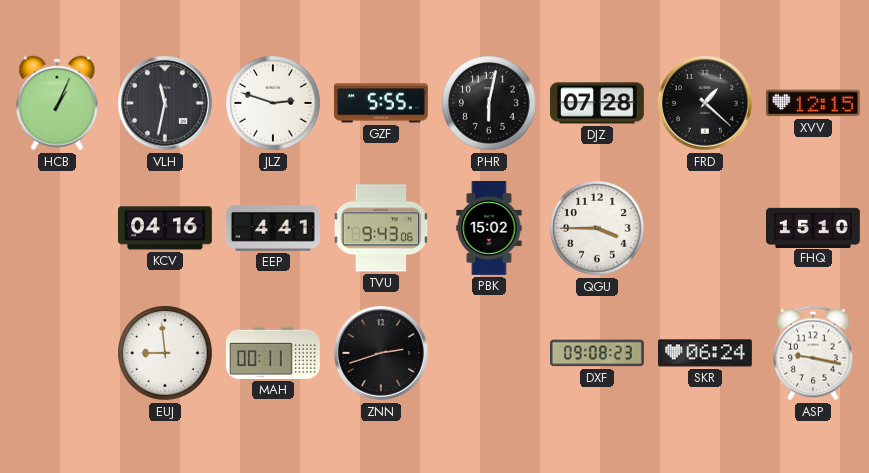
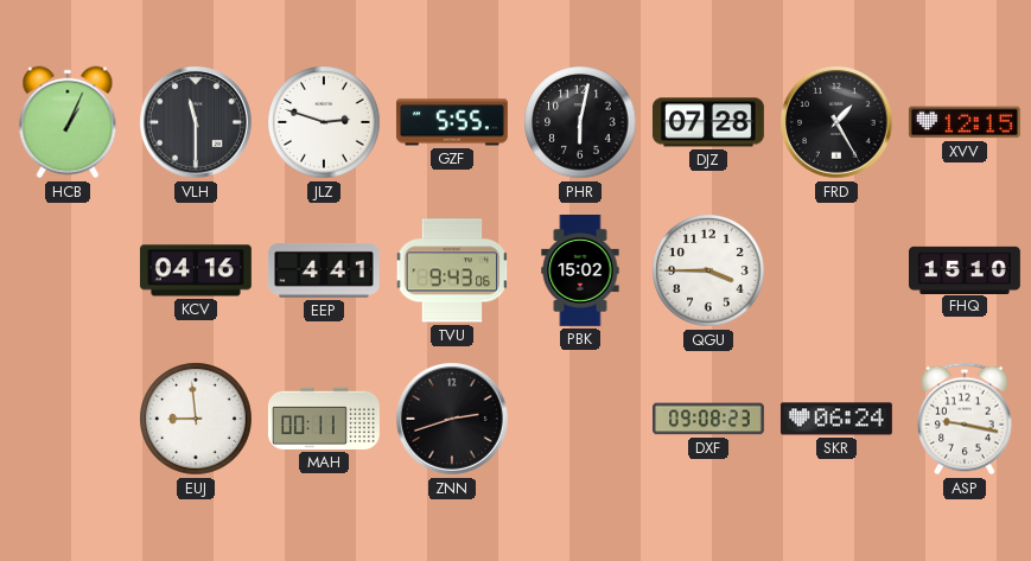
VLH: 11:32 -> 11:30
FRD: 1:22 -> 1:25
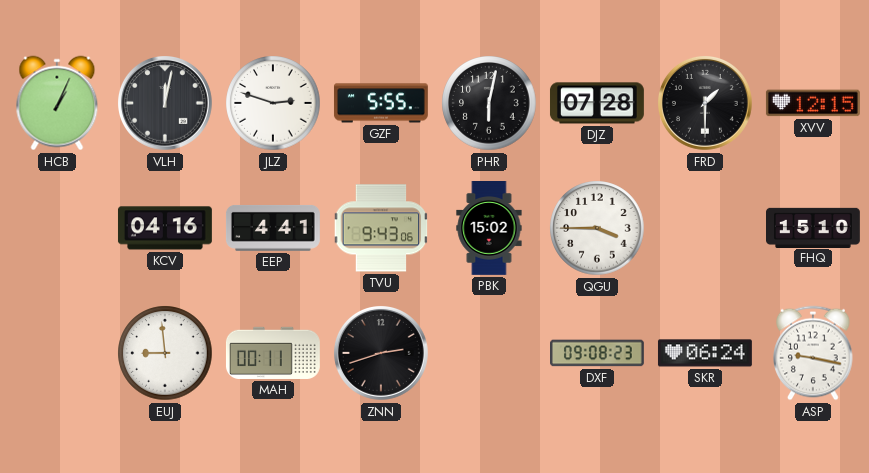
VLH: 11:30 -> 12:02
FRD: 1:25 -> 1:30
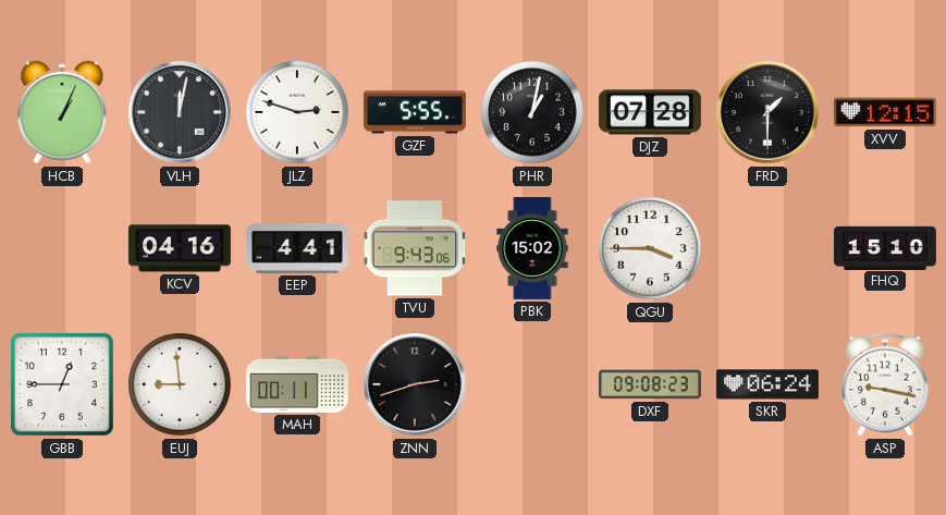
PHR: 6:02 -> 1:02
GBB: none -> 12:45
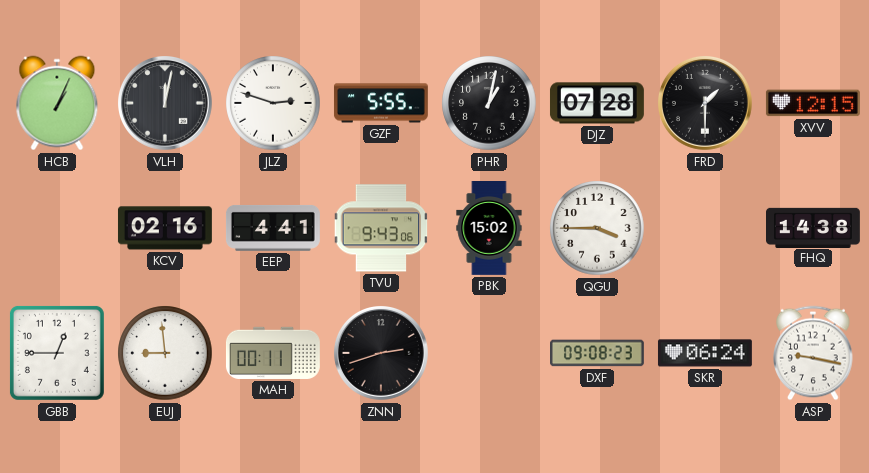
KCV: 04:16 -> 02:16
FHQ: 15:10 -> 14:38
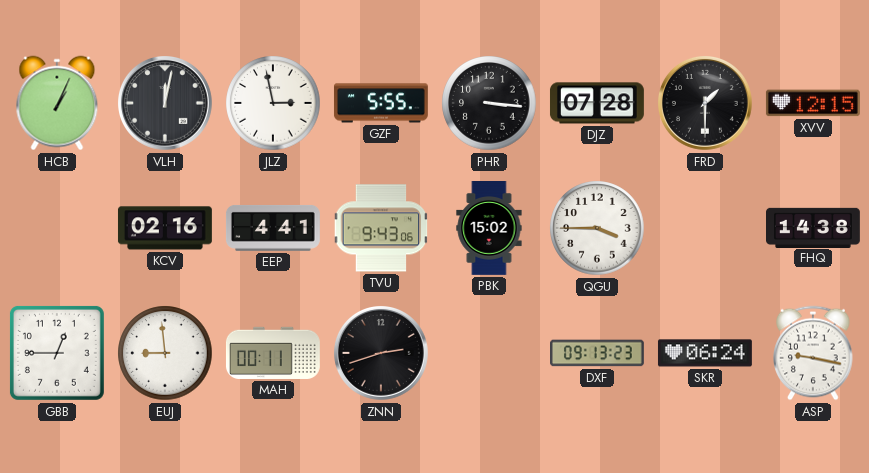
JLZ: 2:48 -> 2:58
PHR: 1:02 -> 3:16
DXF: 09:08 -> 09:13
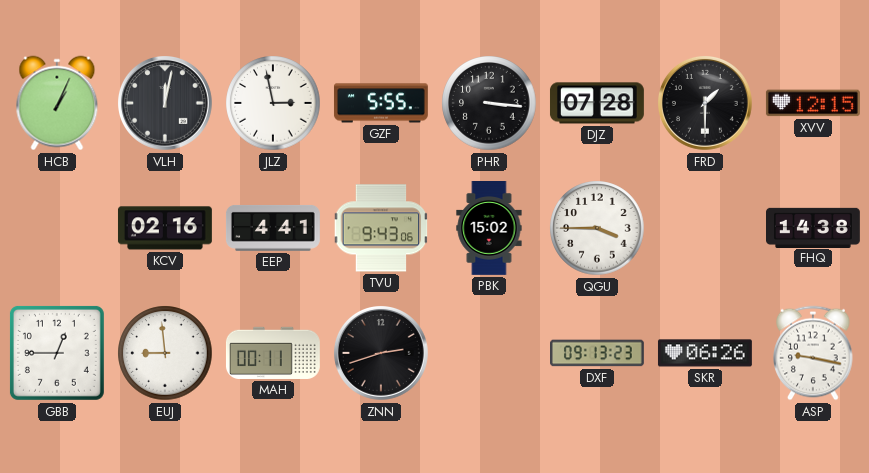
SKR: 06:24 -> 06:26
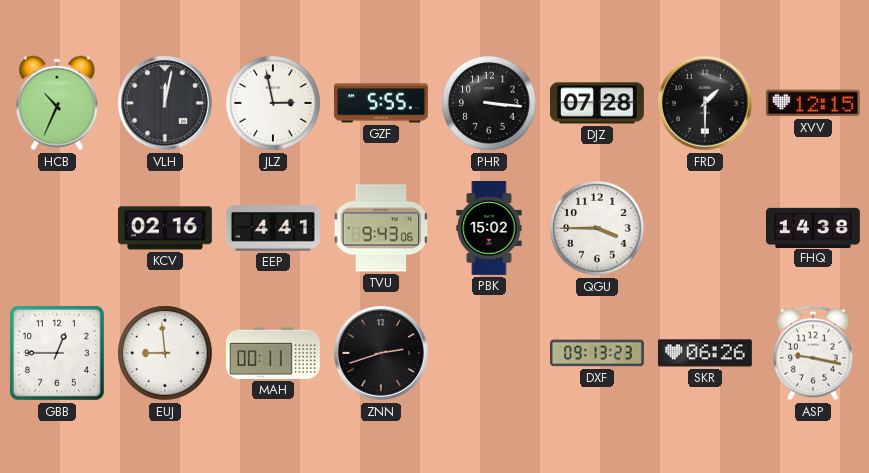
HCB: 1:04 -> 10:34
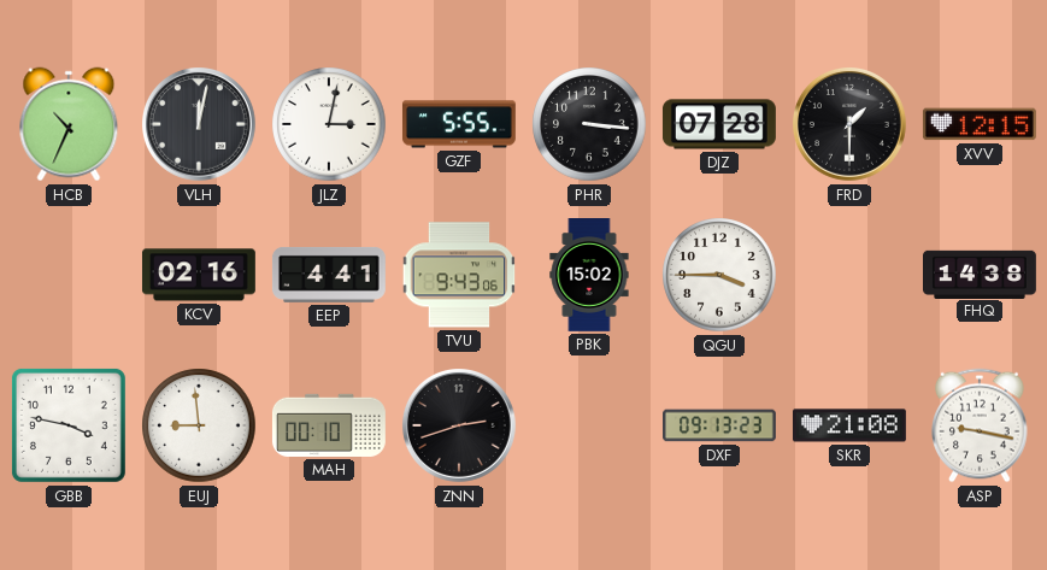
JLZ: 2:58 -> 3:02
GBB: 12:45 -> 3:47
MAH: 00:11 -> 00:10
SKR: 06:26 -> 21:08
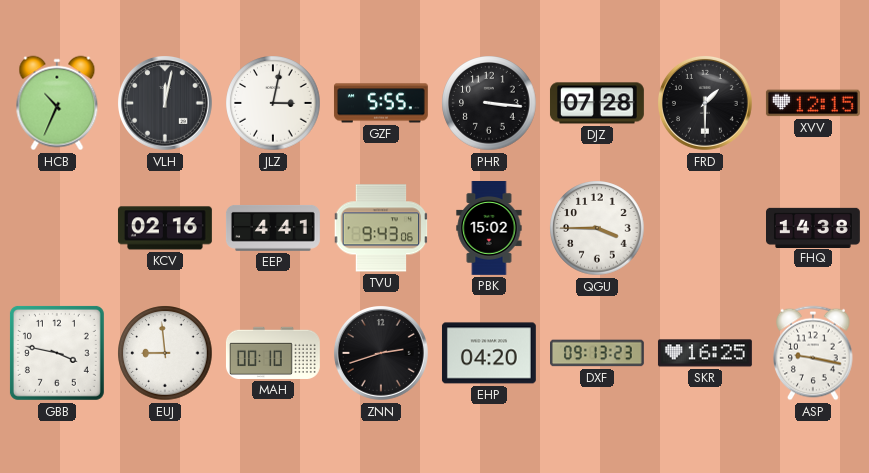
EHP: none -> 04:20
SKR: 21:08 -> 16:25
